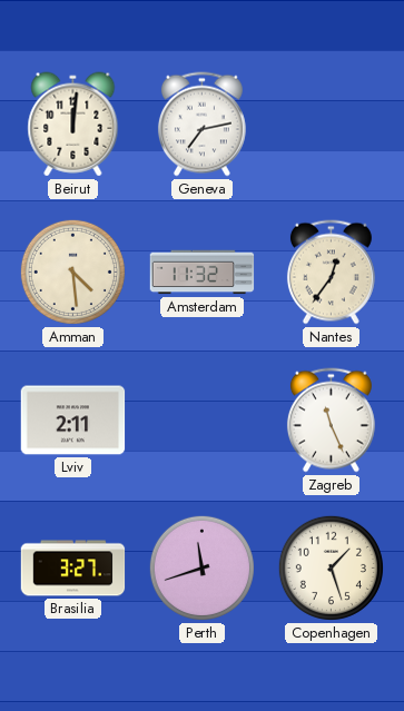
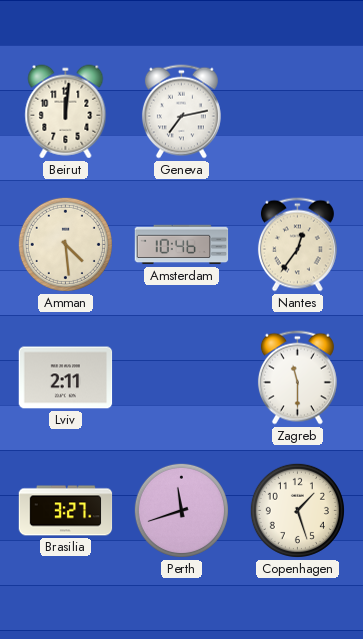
Amsterdam: 11:32 -> 10:46
Zagreb: 11:26 -> 11:30
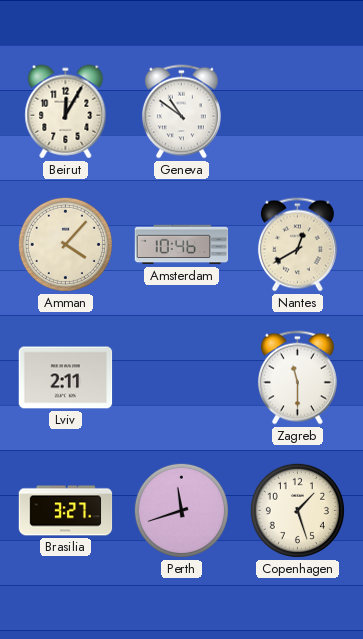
Beirut: 12:01 -> 12:05
Geneva: 7:13 -> 10:51
Amman: 4:29 -> 4:07
Nantes: 12:36 -> 12:40
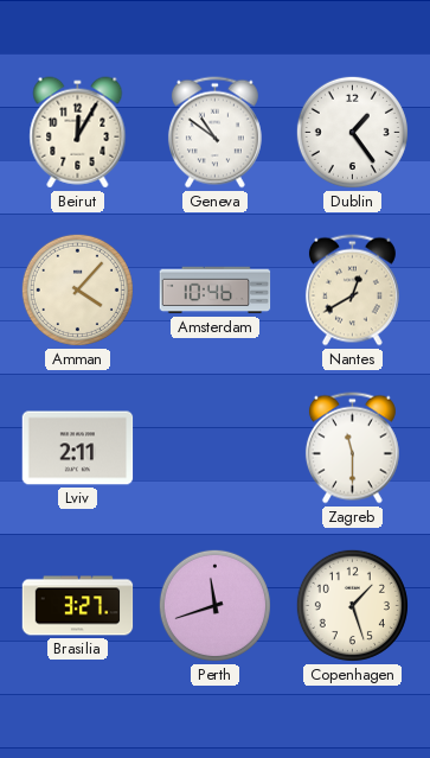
Dublin: none -> 1:24
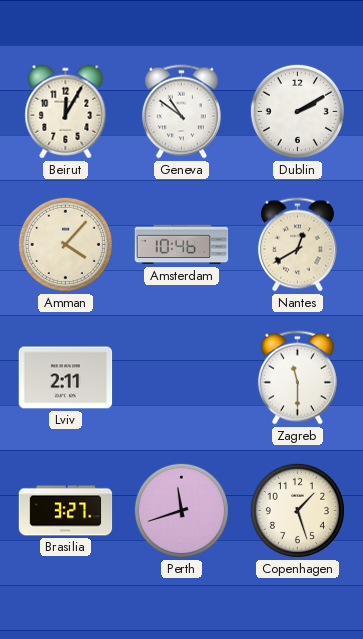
Dublin: 1:24 -> 2:10
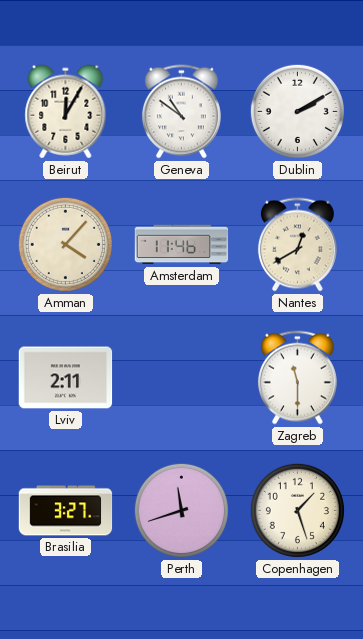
Amsterdam: 10:46 -> 11:46
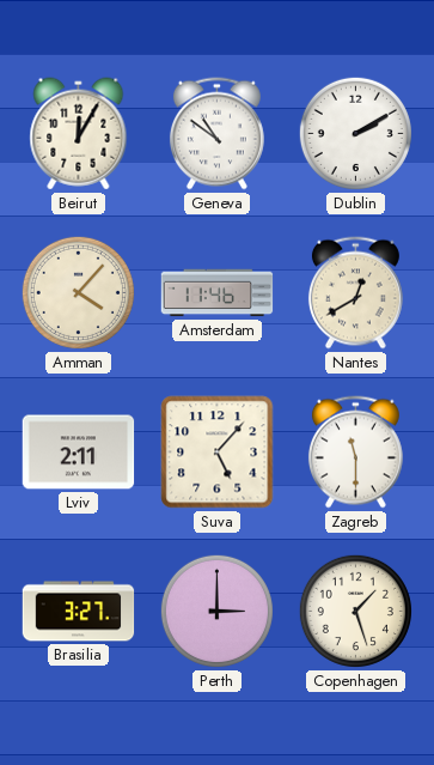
Suva: none -> 5:07
Perth: 11:42 -> 3:00
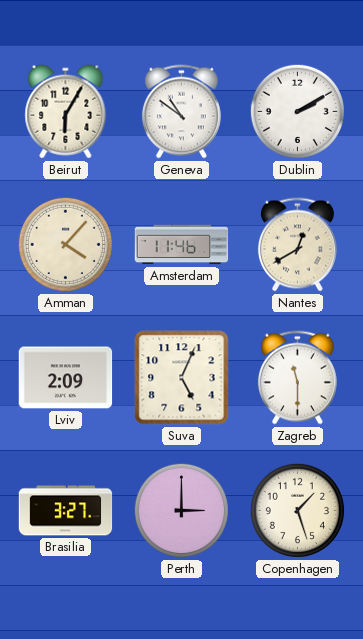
Beirut: 12:05 -> 6:05
Lviv: 2:11 -> 2:09
Suva: 5:07 -> 5:04
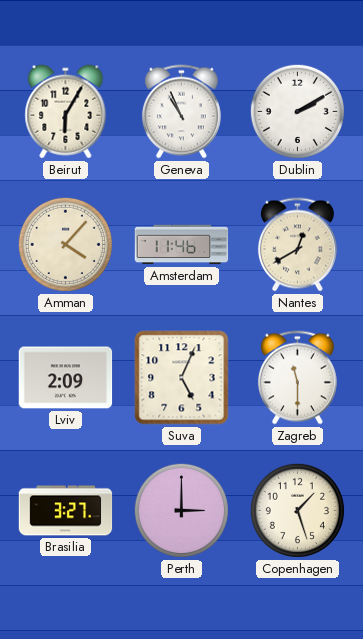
Geneva: 10:51 -> 10:56
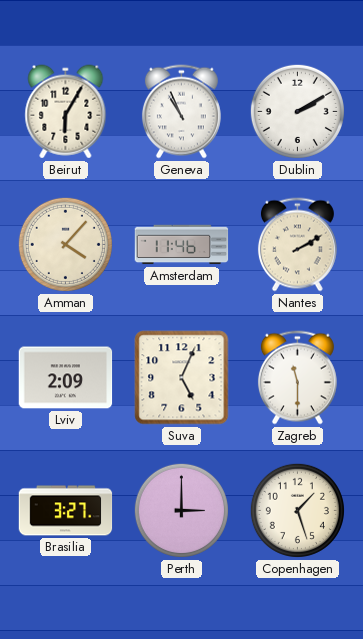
Nantes: 12:40 -> 2:10
